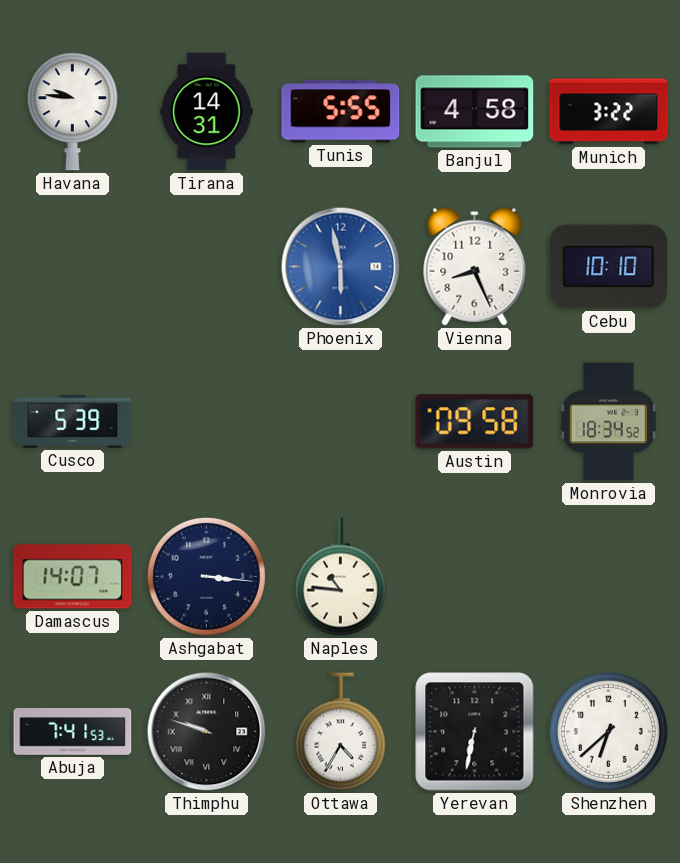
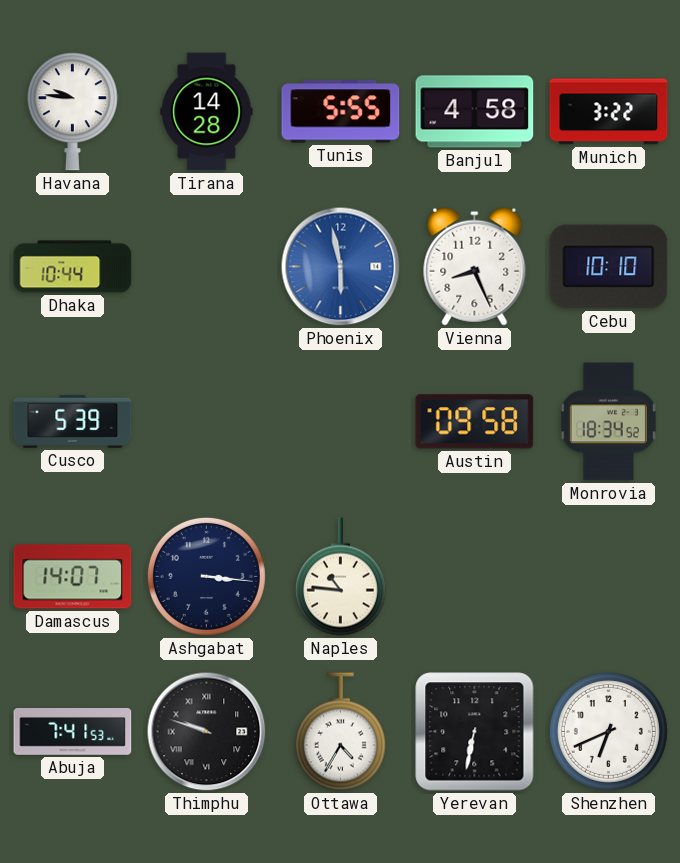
Tirana: 14:31 -> 14:28
Dhaka: none -> 10:44
Shenzhen: 6:38 -> 6:41
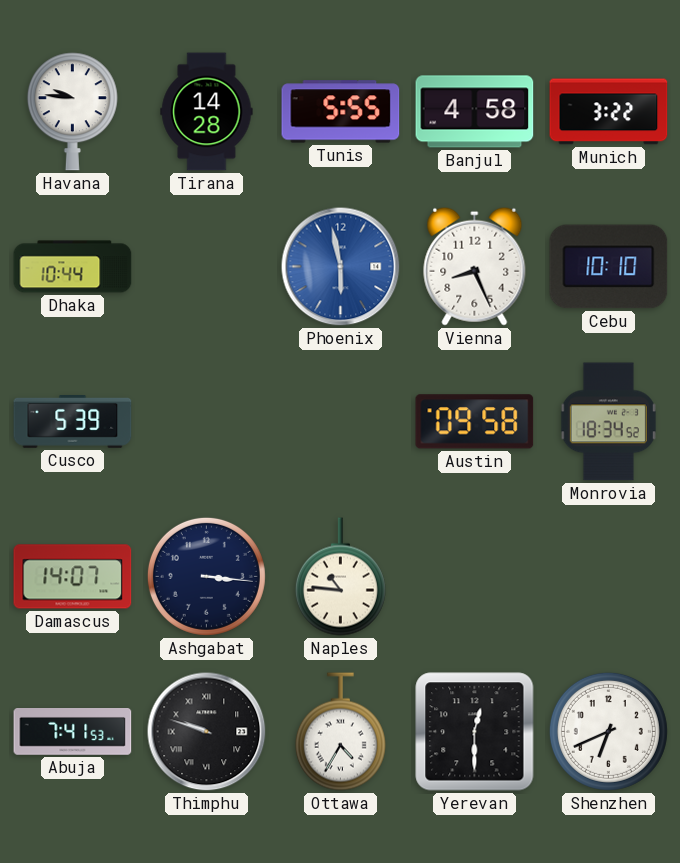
Yerevan: 6:32 -> 12:30
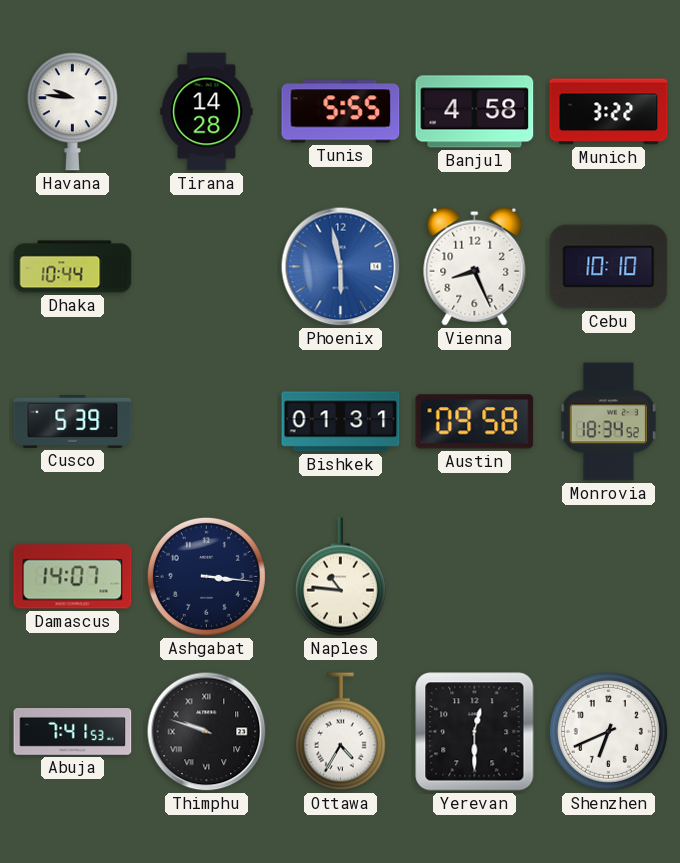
Bishkek: none -> 01:31
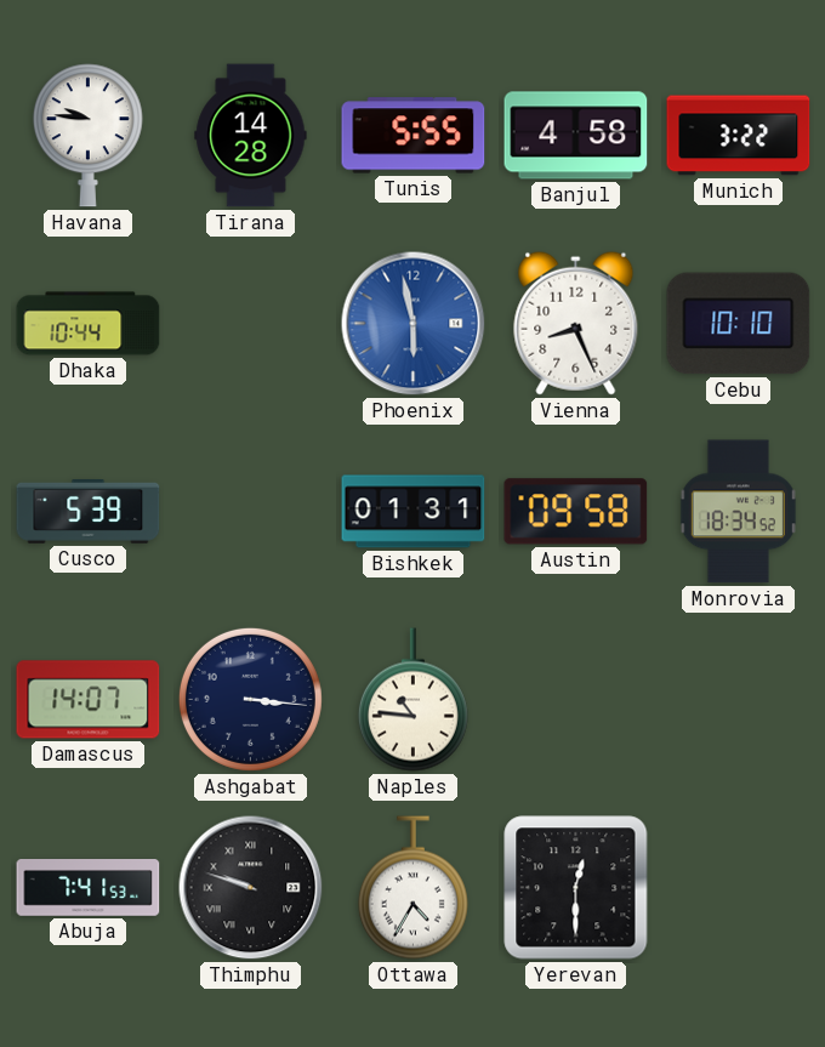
Shenzhen: 6:41 -> none
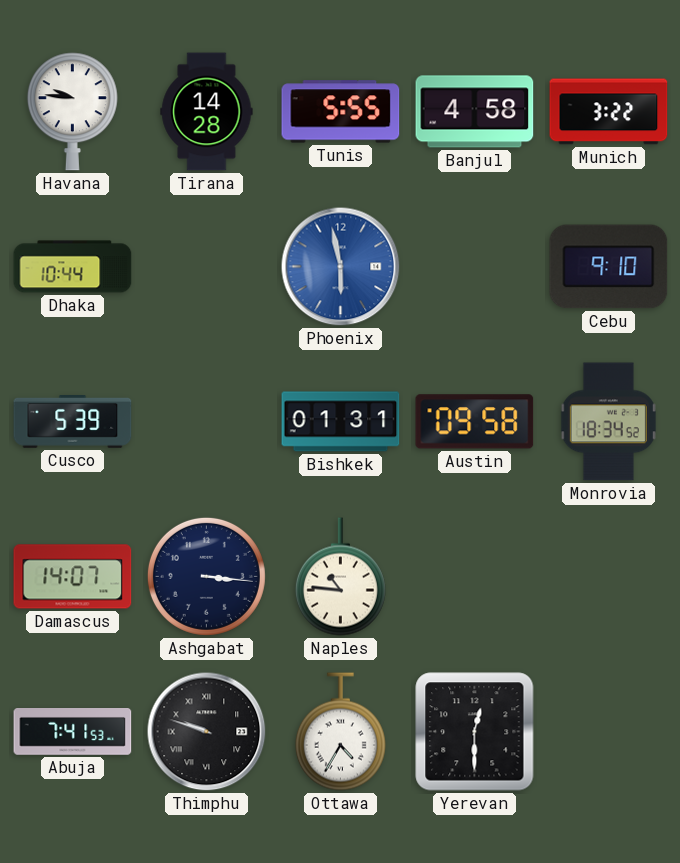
Vienna: 8:26 -> none
Cebu: 10:10 -> 9:10
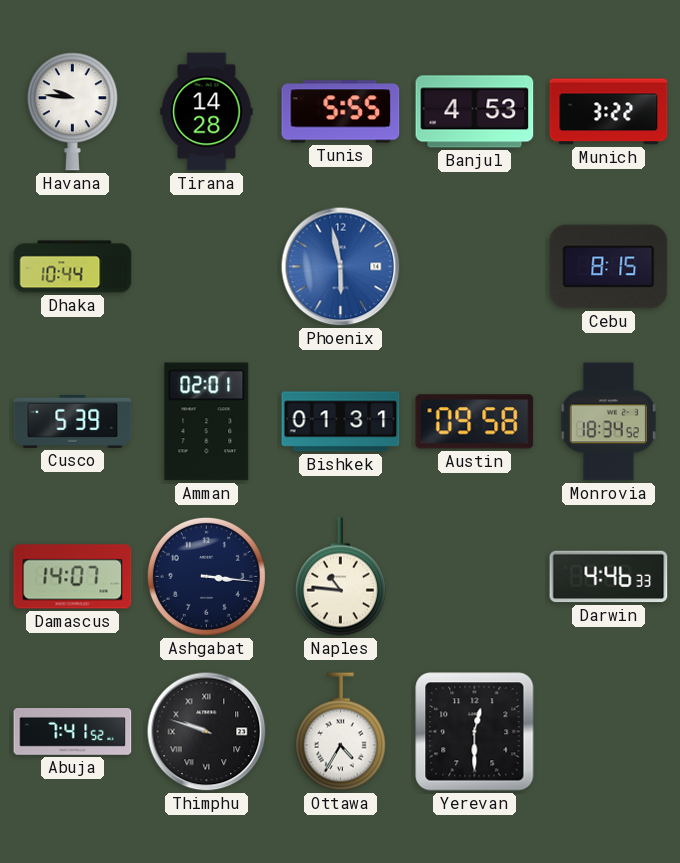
Banjul: 4:58 -> 4:53
Cebu: 9:10 -> 8:15
Amman: none -> 02:01
Darwin: none -> 4:46
Abuja: 7:41:53 -> 7:41:52
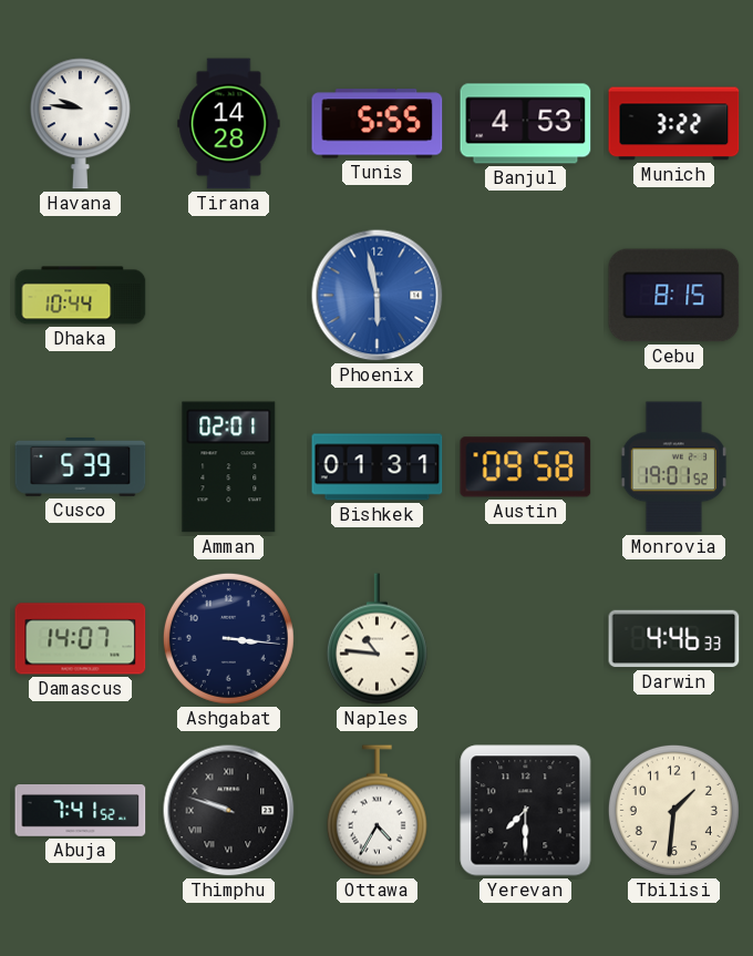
Monrovia: 18:34 -> 19:01
Yerevan: 12:30 -> 7:30
Tbilisi: none -> 1:31
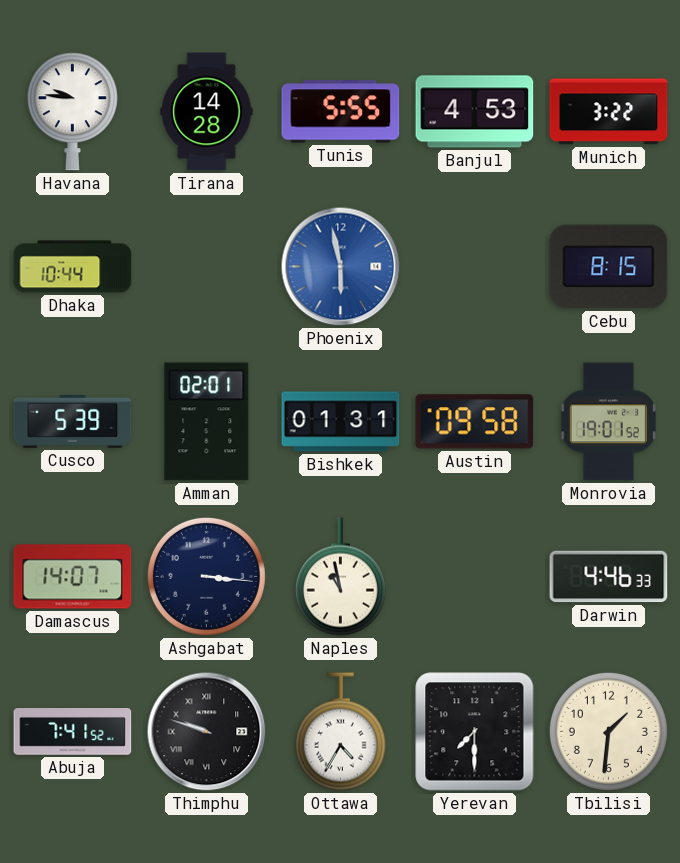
Naples: 10:46 -> 10:58
